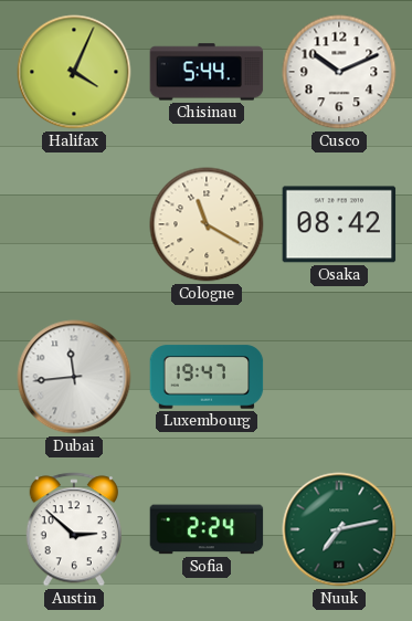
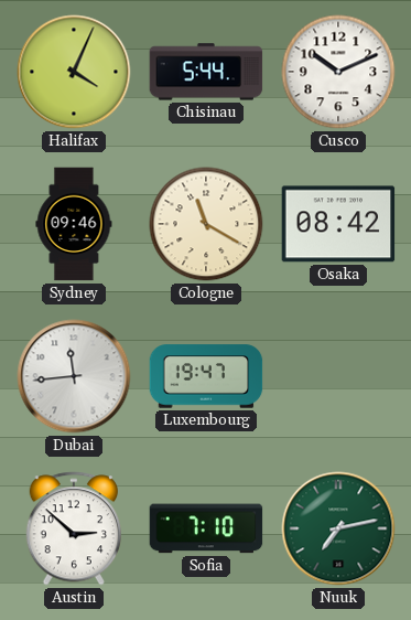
Sydney: none -> 09:46
Sofia: 2:24 -> 7:10
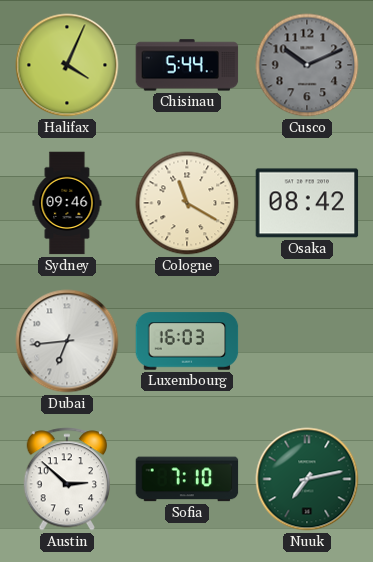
Cusco dial: white -> grey
Dubai: 11:44 -> 6:44
Luxembourg: 19:47 -> 16:03
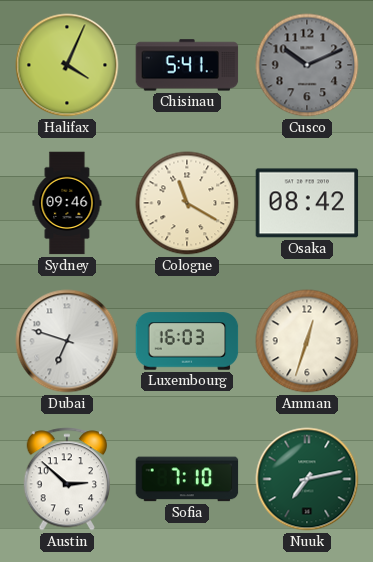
Chisinau: 5:44 -> 5:41
Dubai: 6:44 -> 6:48
Amman: none -> 12:33
